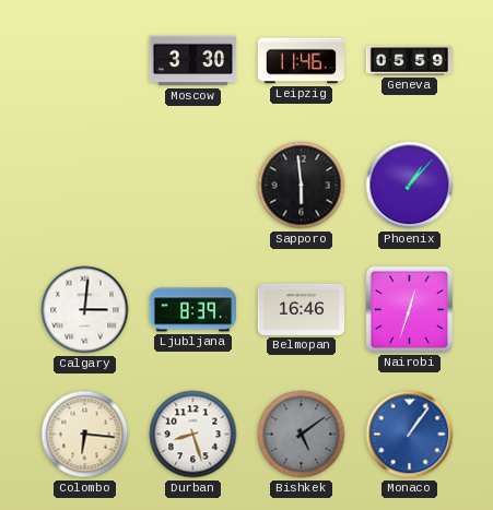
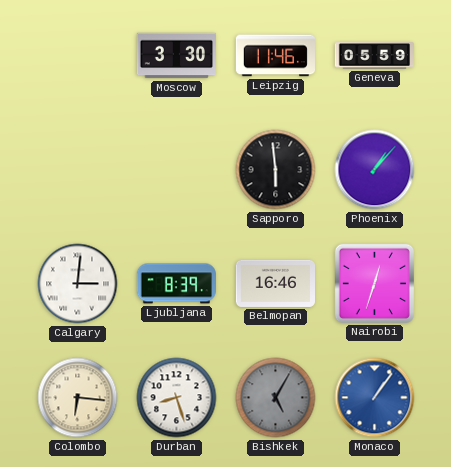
Bishkek: 5:09 -> 5:05
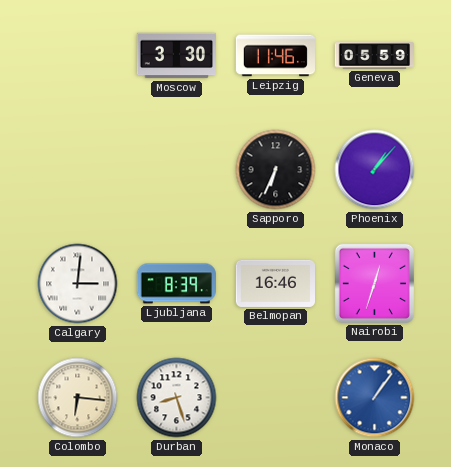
Sapporo: 5:59 -> 6:34
Bishkek: 5:05 -> none
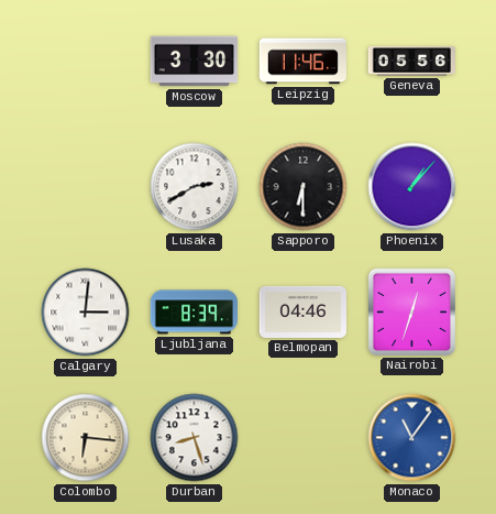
Geneva: 05:59 -> 05:56
Lusaka: none -> 2:40
Sapporo: 6:34 -> 6:30
Belmopan: 16:46 -> 04:46
Monaco: 1:06 -> 11:06
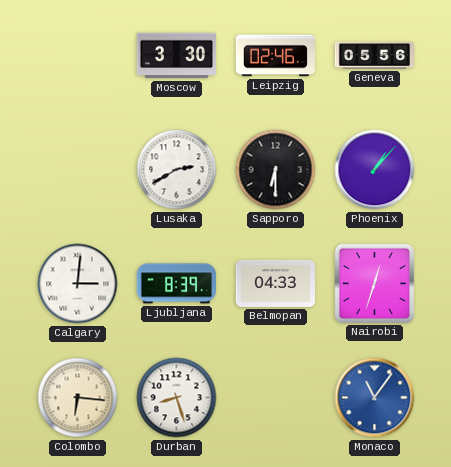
Leipzig: 11:46 -> 02:46
Belmopan: 04:46 -> 04:33
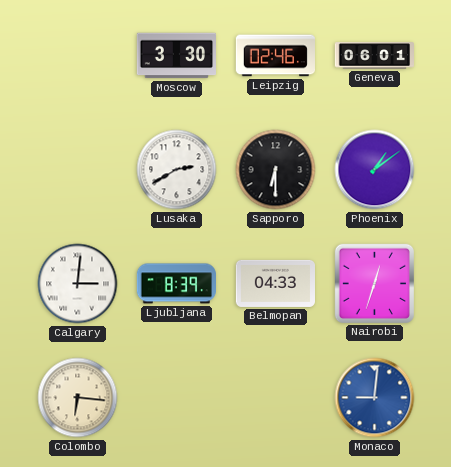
Geneva: 05:56 -> 06:01
Phoenix: 1:07 -> 1:09
Durban: 8:27 -> none
Monaco: 11:06 -> 9:01
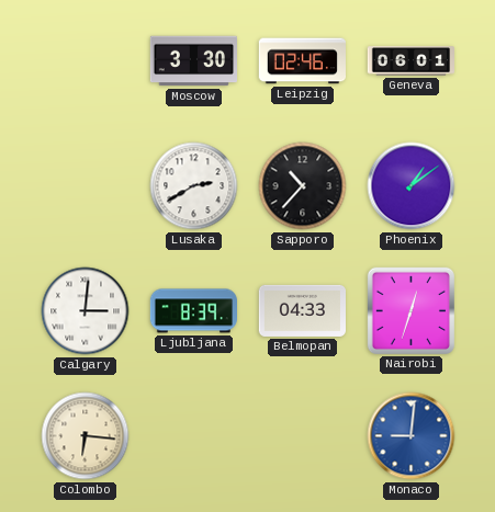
Sapporo: 6:30 -> 10:37
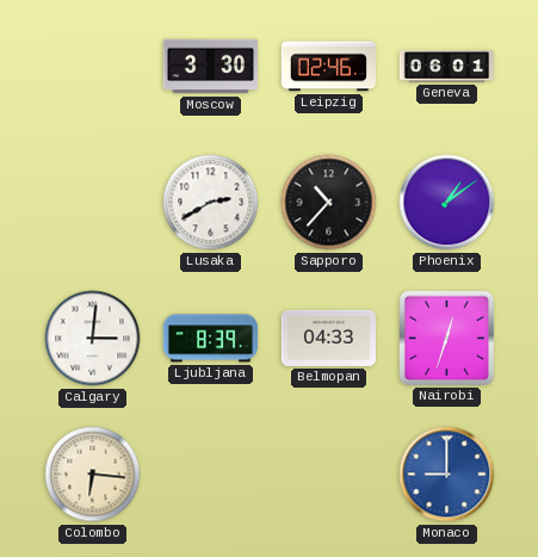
Monaco: 9:01 -> 9:00
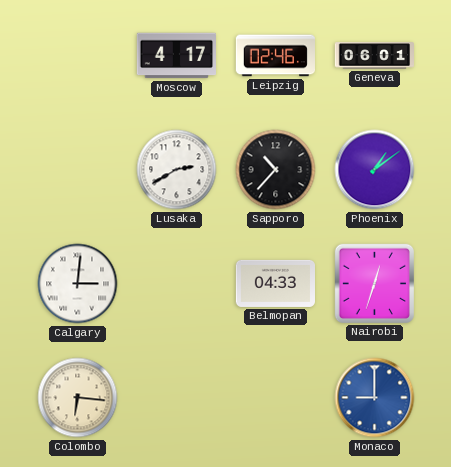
Moscow: 3:30 -> 4:17
Ljubljana: 8:39 -> none
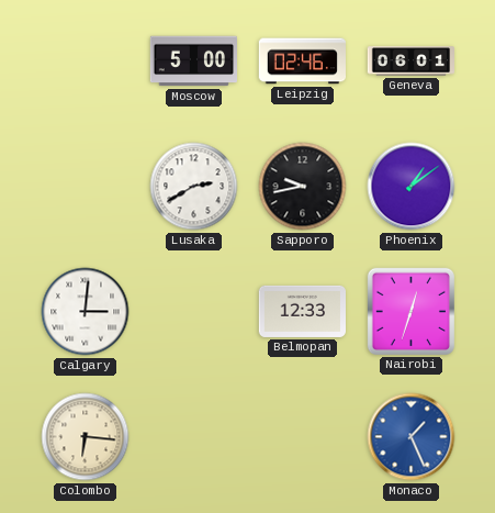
Moscow: 4:17 -> 5:00
Sapporo: 10:37 -> 9:43
Belmopan: 04:33 -> 12:33
Monaco: 9:00 -> 1:26
